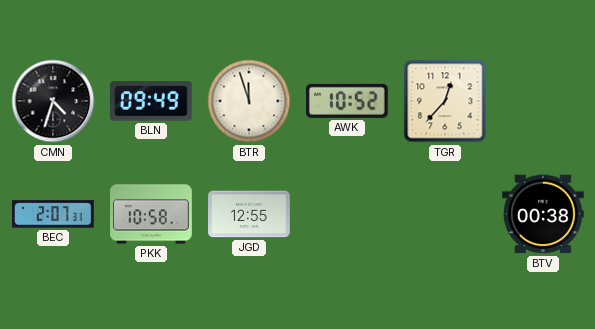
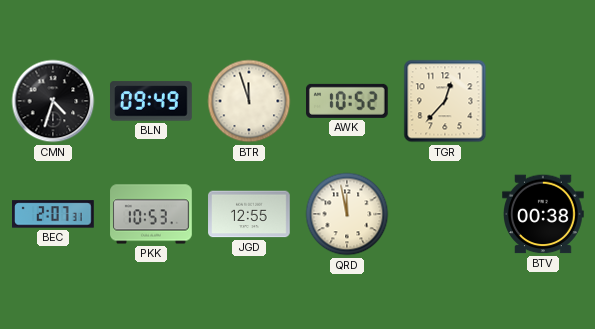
PKK: 10:58 -> 10:53
QRD: none -> 11:58
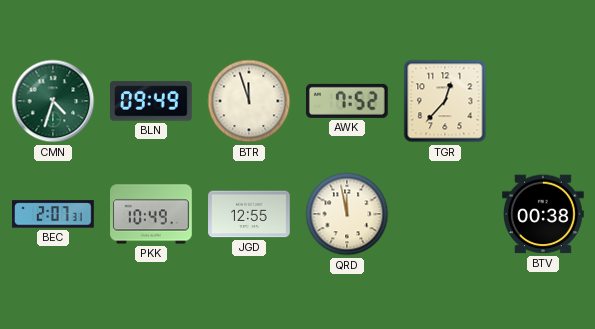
CMN dial: black -> green
AWK: 10:52 -> 7:52
PKK: 10:53 -> 10:49
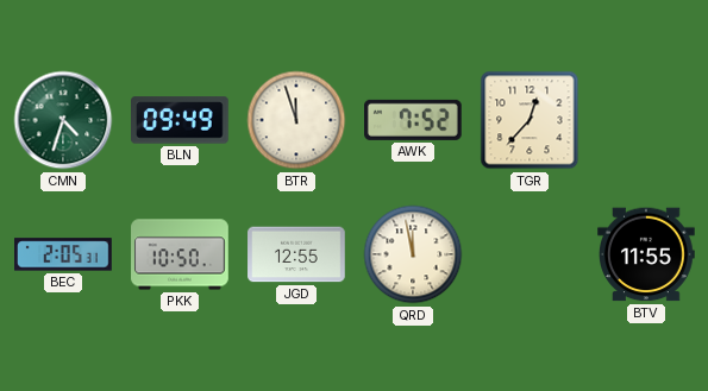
BEC: 2:07 -> 2:05
PKK: 10:49 -> 10:50
BTV: 00:38 -> 11:55
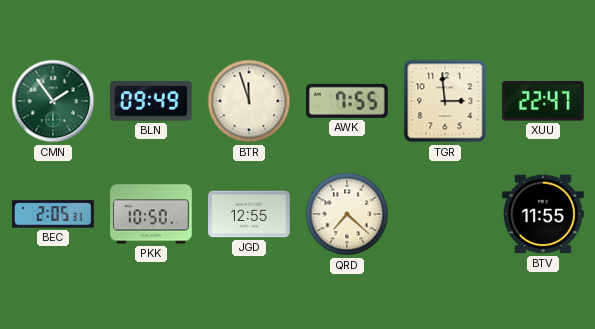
CMN: 4:33 -> 1:54
AWK: 7:52 -> 7:55
TGR: 12:37 -> 2:59
XUU: none -> 22:47
QRD: 11:58 -> 7:22
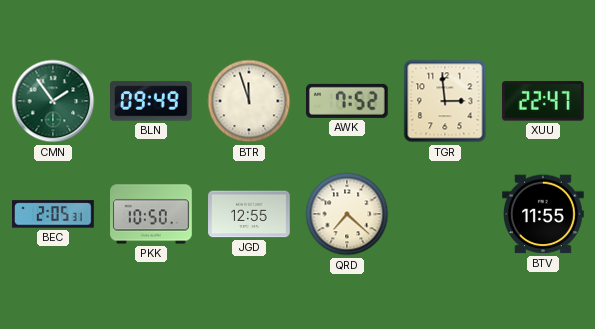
AWK: 7:55 -> 7:52
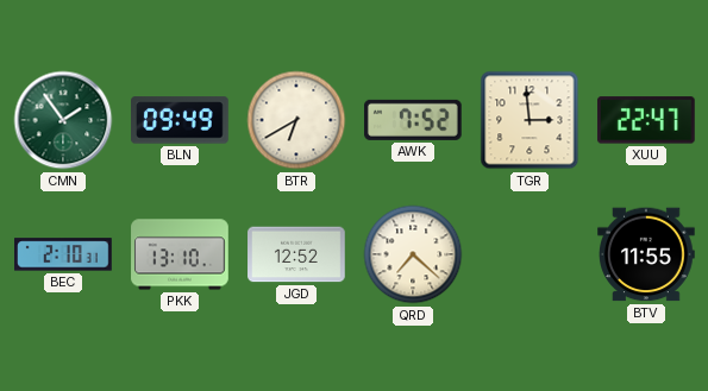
BTR: 11:57 -> 6:40
BEC: 2:05 -> 2:10
PKK: 10:50 -> 13:10
JGD: 12:55 -> 12:52
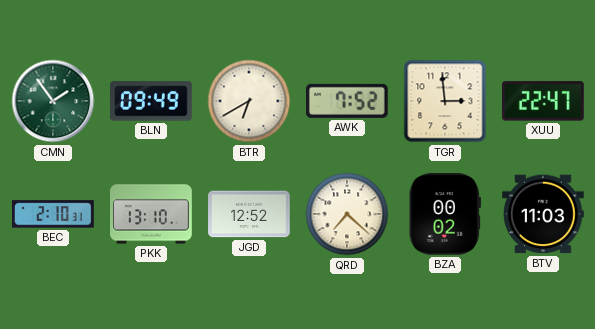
BZA: none -> 00:02
BTV: 11:55 -> 11:03
